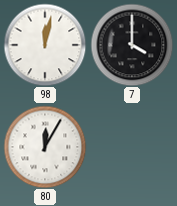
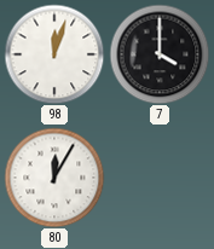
98: 12:02 -> 12:03
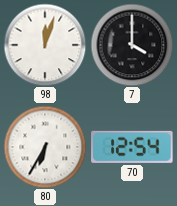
80: 12:05 -> 6:35
70: none -> 12:54
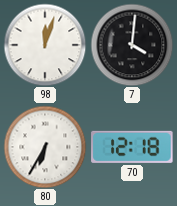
7: 4:00 -> 4:01
70: 12:54 -> 12:18
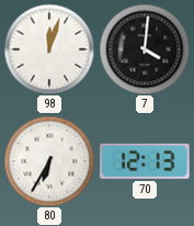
70: 12:18 -> 12:13
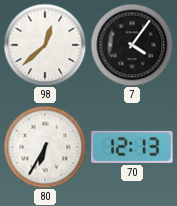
98: 12:03 -> 12:38
7: 4:01 -> 4:06
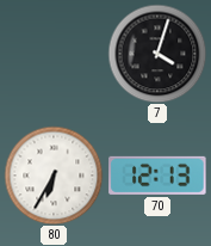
98: 12:38 -> none
7: 4:06 -> 4:03
